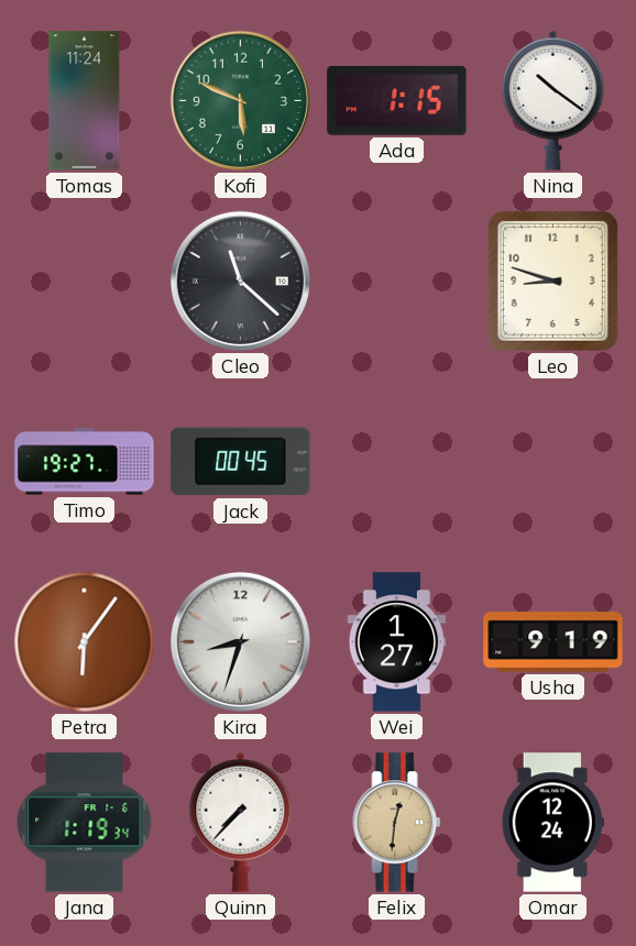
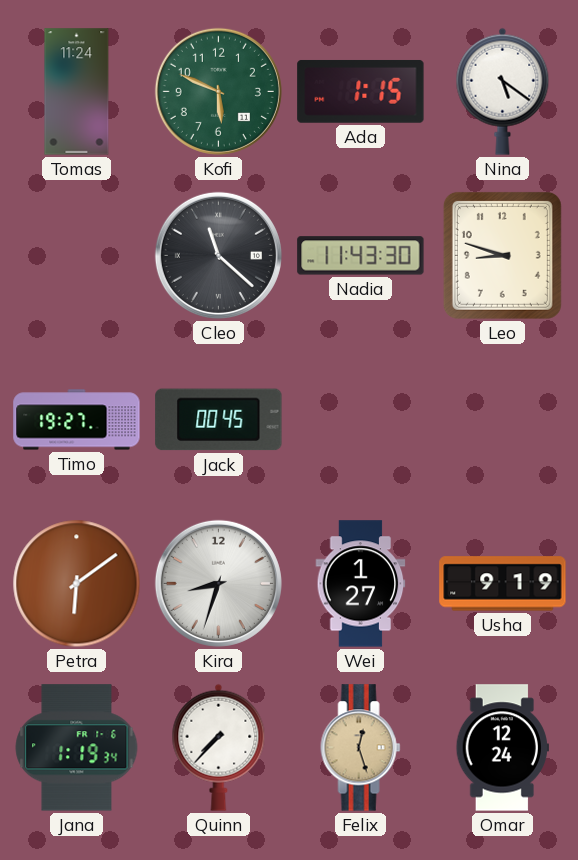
Nina: 10:21 -> 5:21
Nadia: none -> 11:43
Petra: 6:06 -> 6:09
Felix: 12:31 -> 12:27
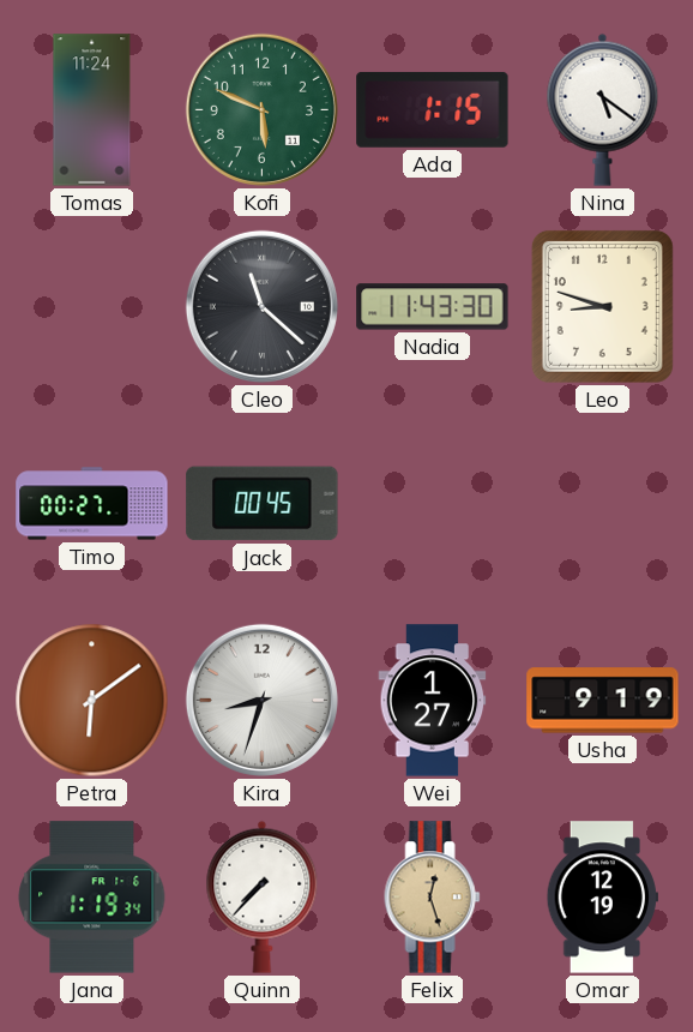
Timo: 19:27 -> 00:27
Omar: 12:24 -> 12:19
